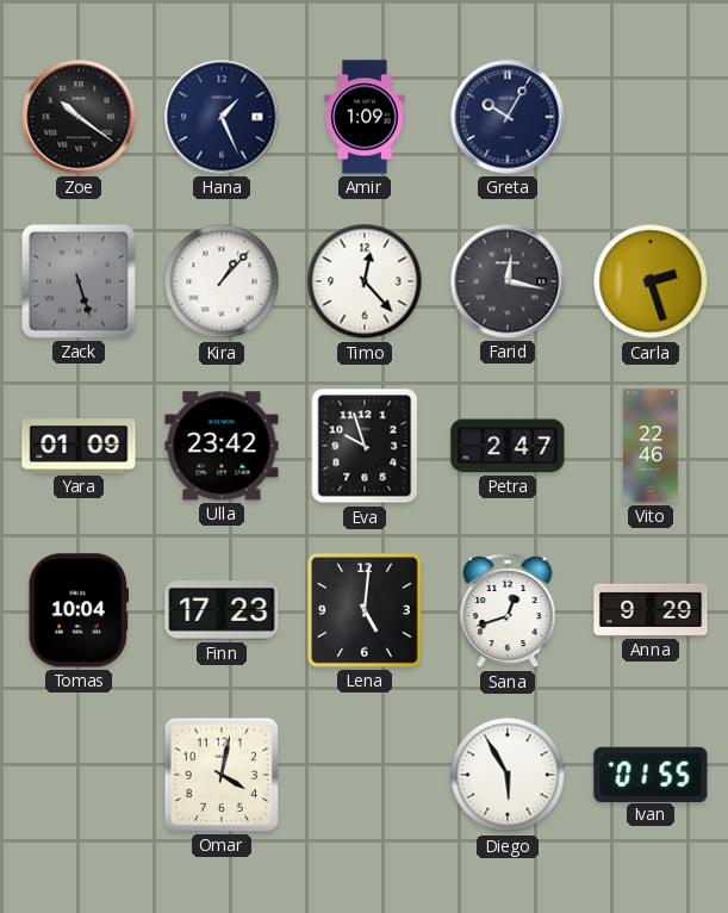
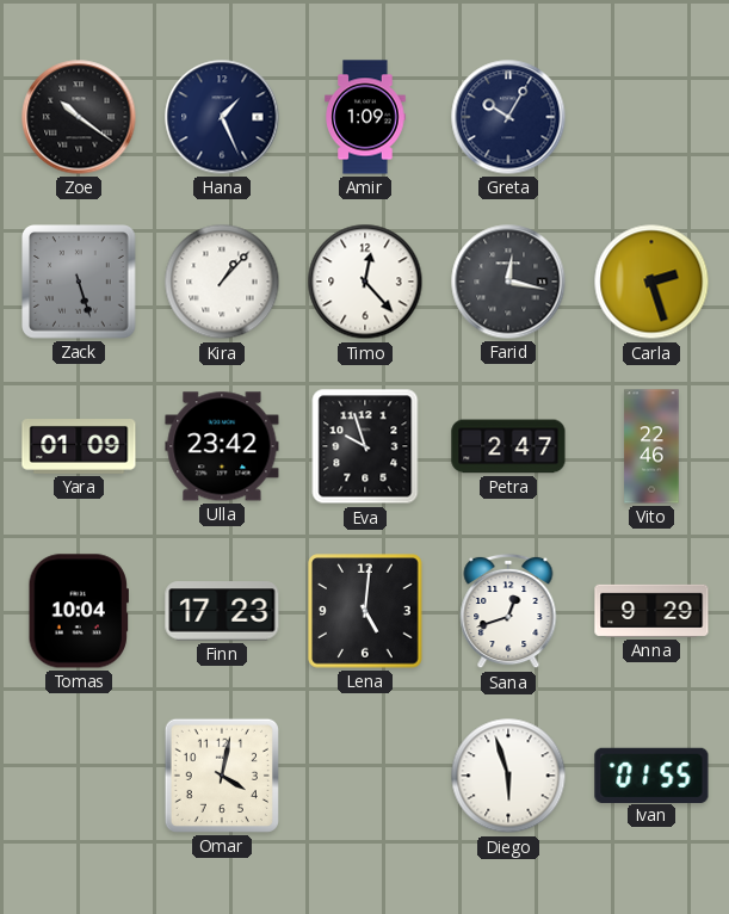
Diego: 5:55 -> 5:57
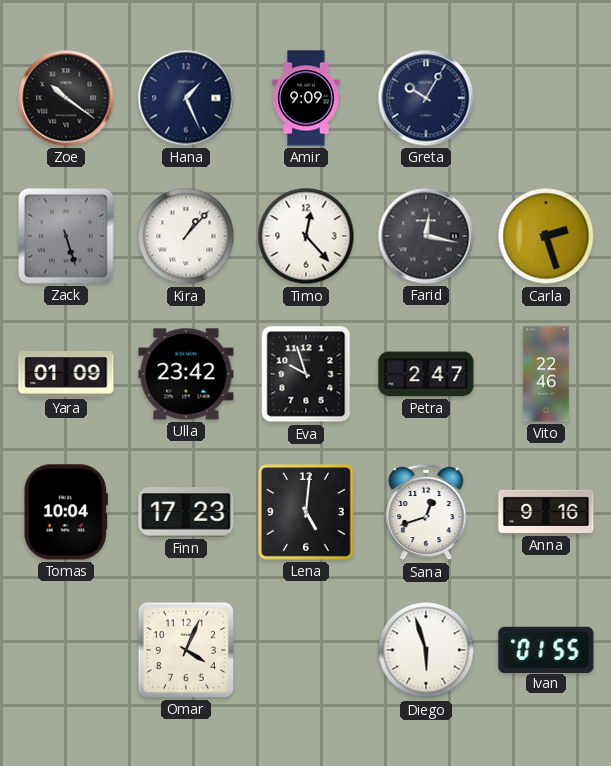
Amir: 1:09 -> 9:09
Anna: 9:29 -> 9:16
Omar: 4:02 -> 4:04
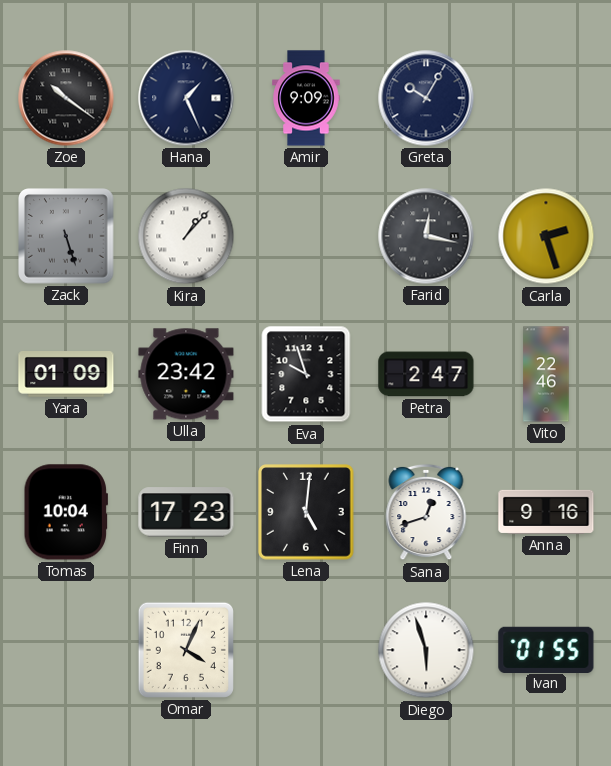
Timo: 12:23 -> none
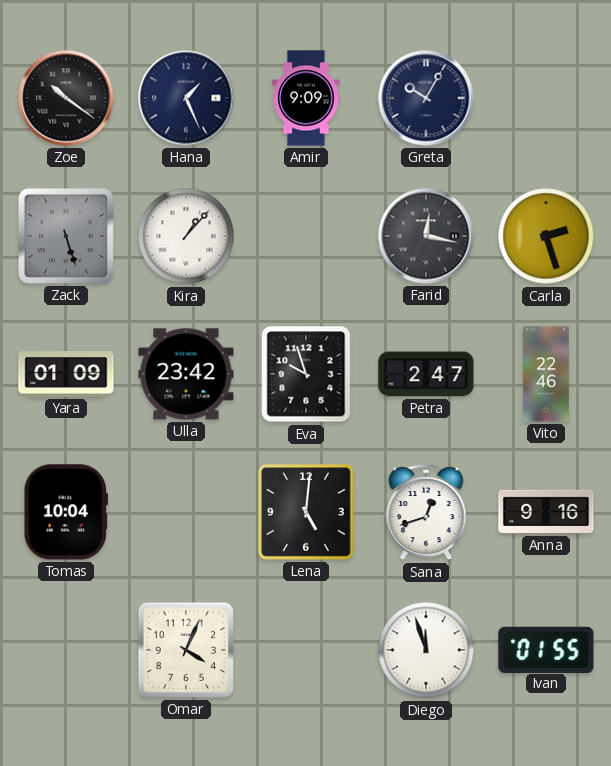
Finn: 17:23 -> none
Diego: 5:57 -> 11:57
